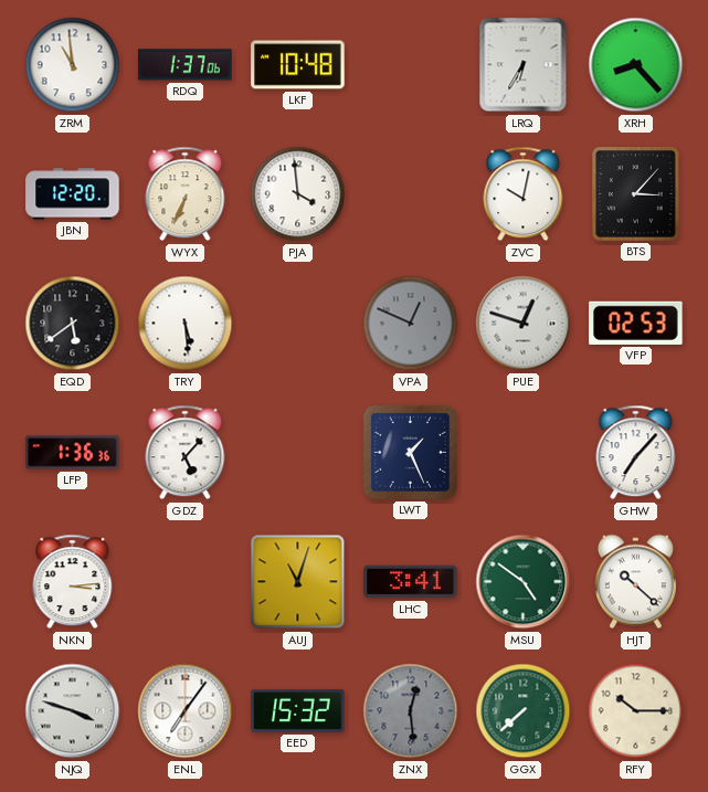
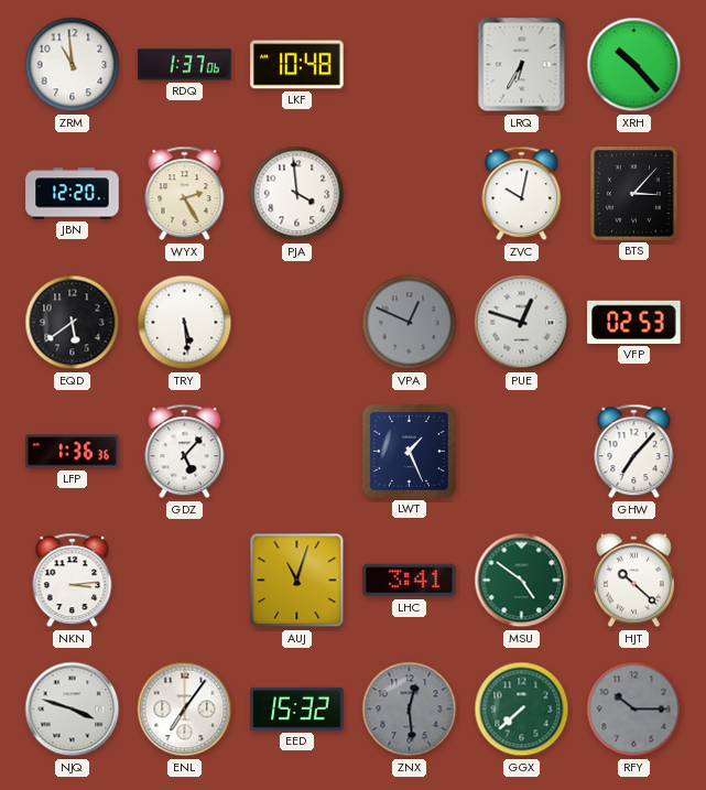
XRH: 8:23 -> 10:23
WYX: 6:34 -> 2:25
RFY dial: cream -> grey
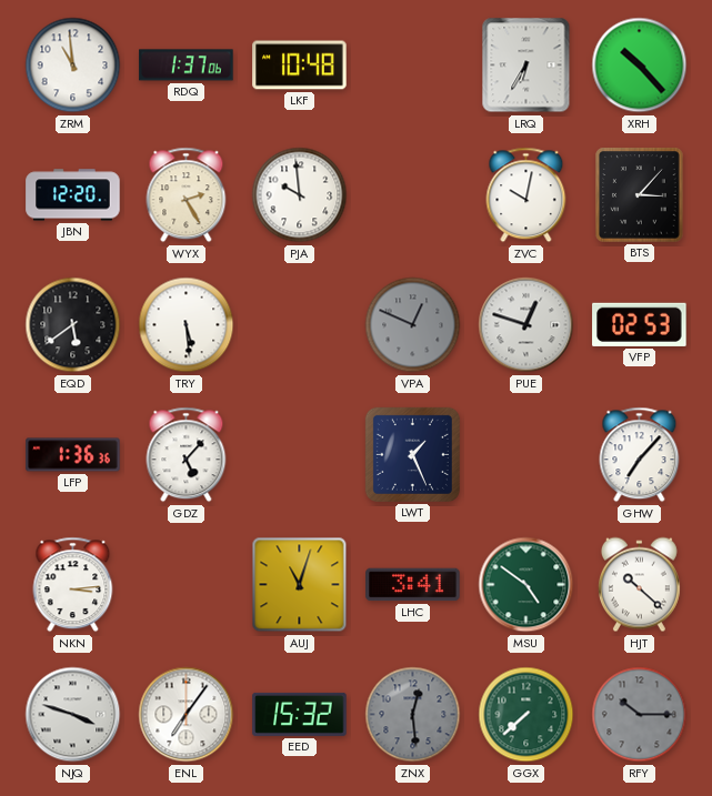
PJA: 3:59 -> 9:59
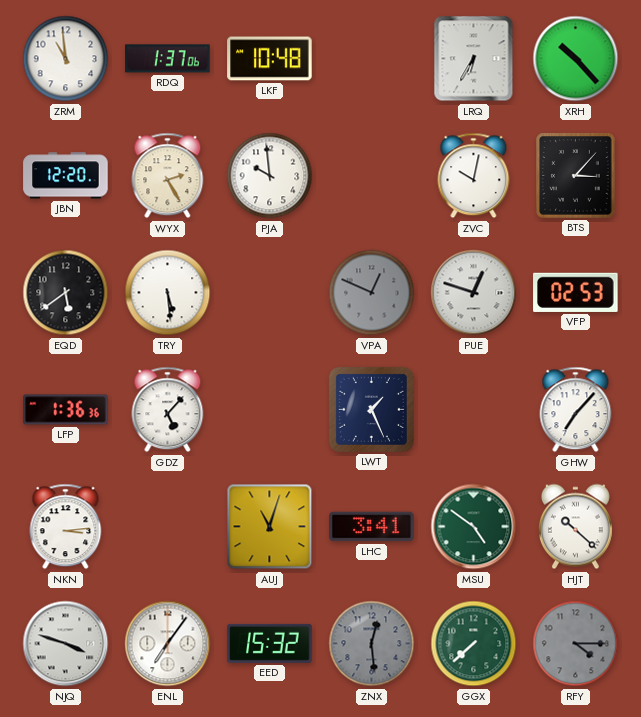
RFY: 10:15 -> 4:15
